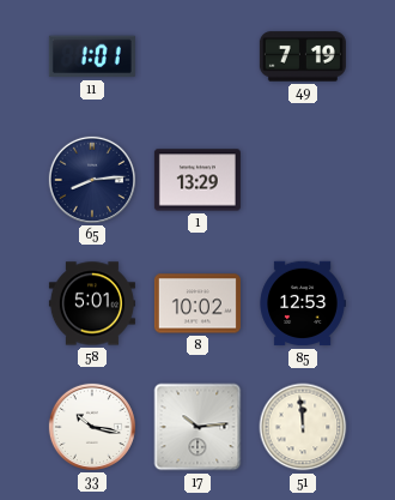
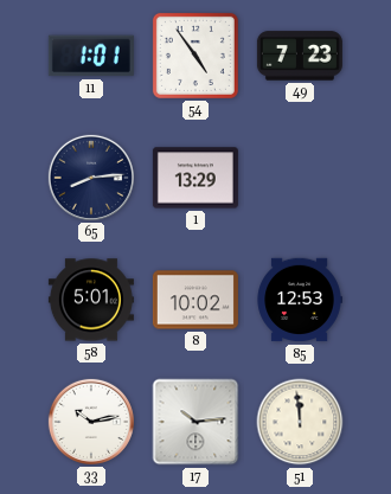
54: none -> 4:54
49: 7:19 -> 7:23
33: 10:17 -> 10:13
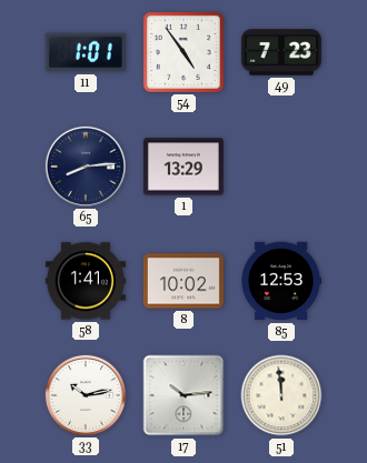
58: 5:01 -> 1:41
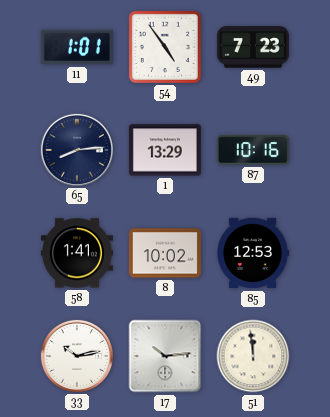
87: none -> 10:16
